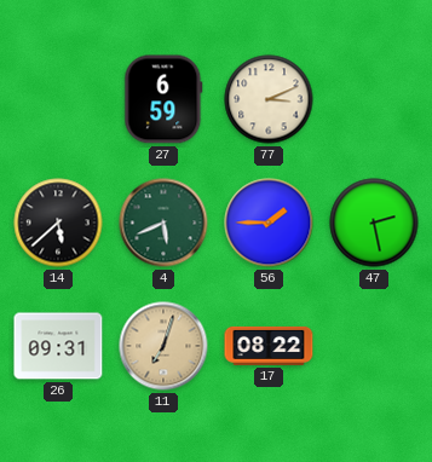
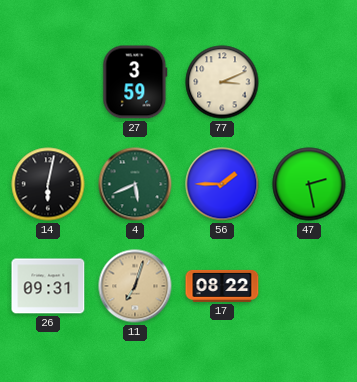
27: 6:59 -> 3:59
14: 5:38 -> 6:02
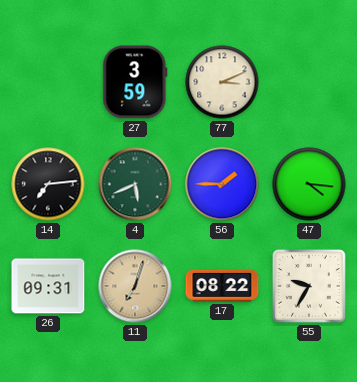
14: 6:02 -> 7:14
47: 2:28 -> 4:16
55: none -> 9:35
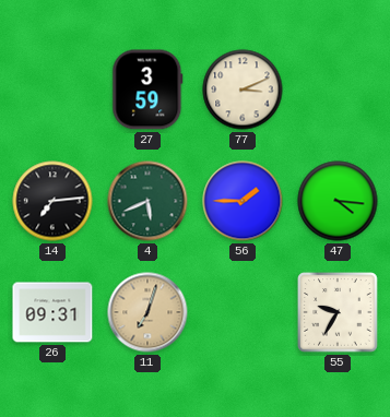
17: 08:22 -> none
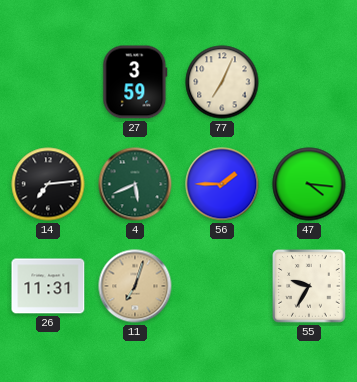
77: 3:11 -> 7:04
26: 09:31 -> 11:31
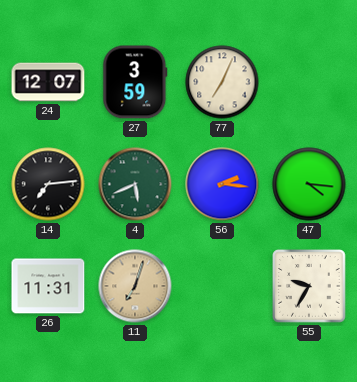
24: none -> 12:07
56: 1:45 -> 2:16
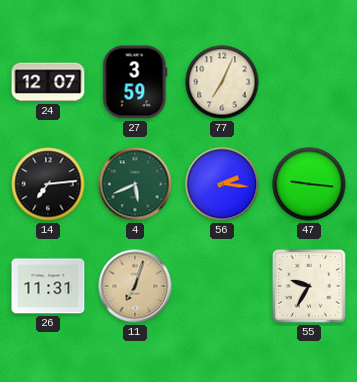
47: 4:16 -> 9:16
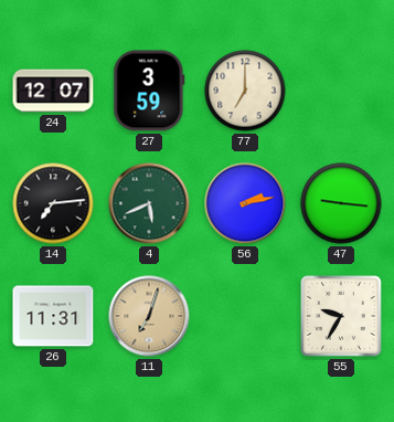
77: 7:04 -> 7:00
56: 2:16 -> 2:13
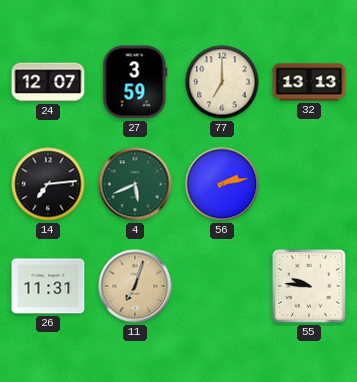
32: none -> 13:13
47: 9:16 -> none
55: 9:35 -> 9:46
